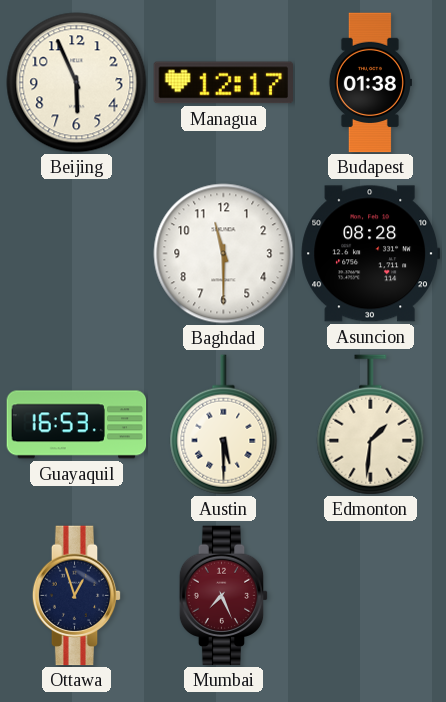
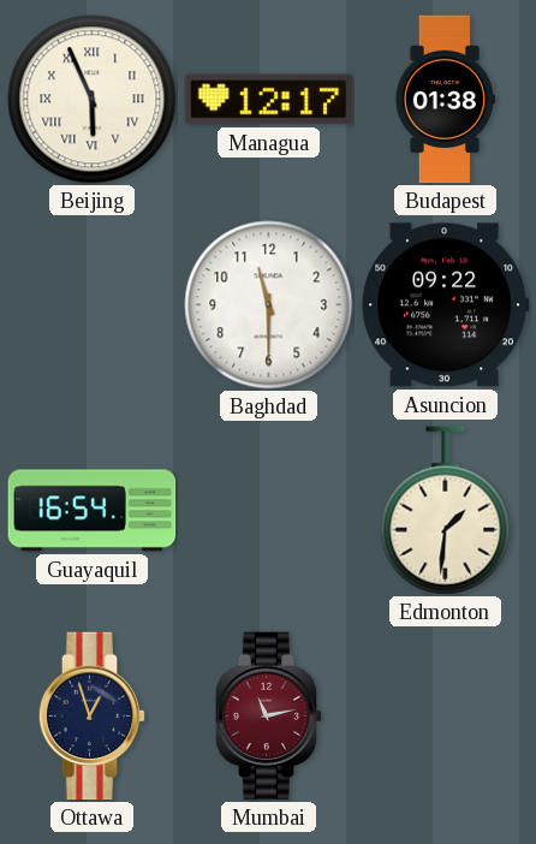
Beijing numerals: Arabic -> Roman
Asuncion: 08:28 -> 09:22
Guayaquil: 16:53 -> 16:54
Austin: 5:30 -> none
Mumbai: 7:26 -> 11:13
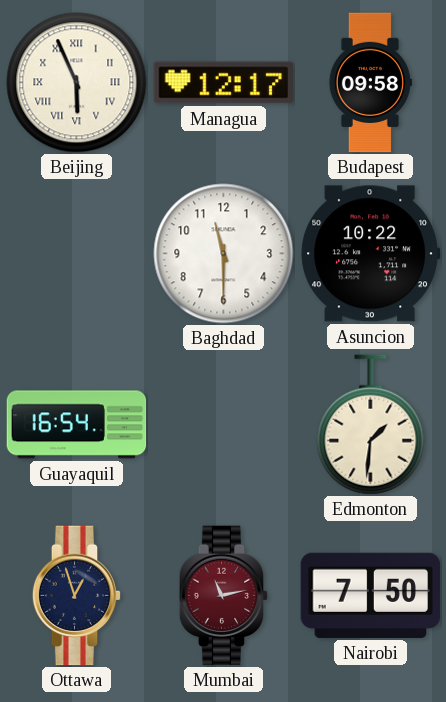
Budapest: 01:38 -> 09:58
Asuncion: 09:22 -> 10:22
Nairobi: none -> 7:50
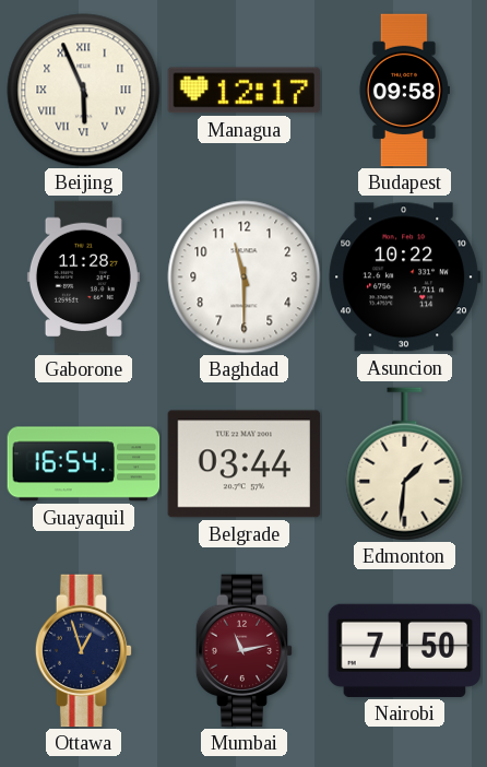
Gaborone: none -> 11:28
Belgrade: none -> 03:44
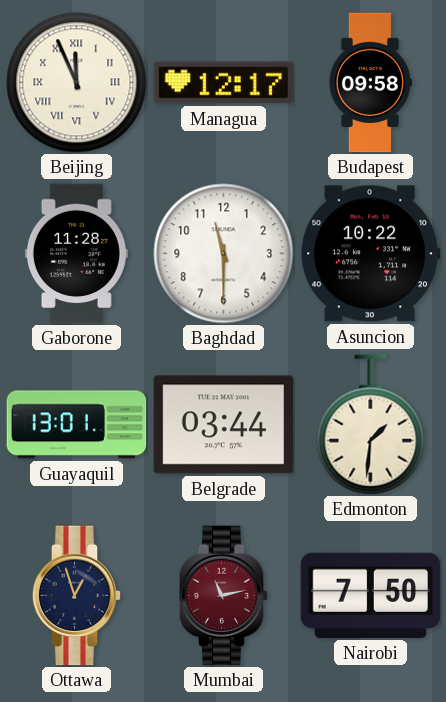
Beijing: 5:56 -> 11:56
Guayaquil: 16:54 -> 13:01
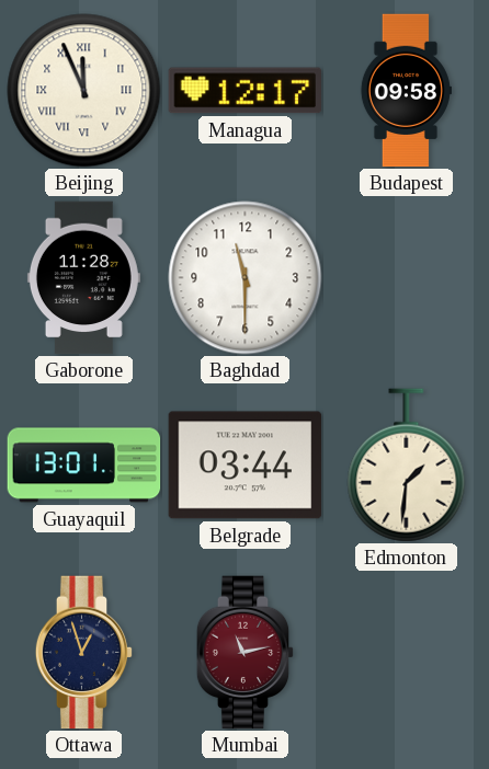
Asuncion: 10:22 -> none
Nairobi: 7:50 -> none
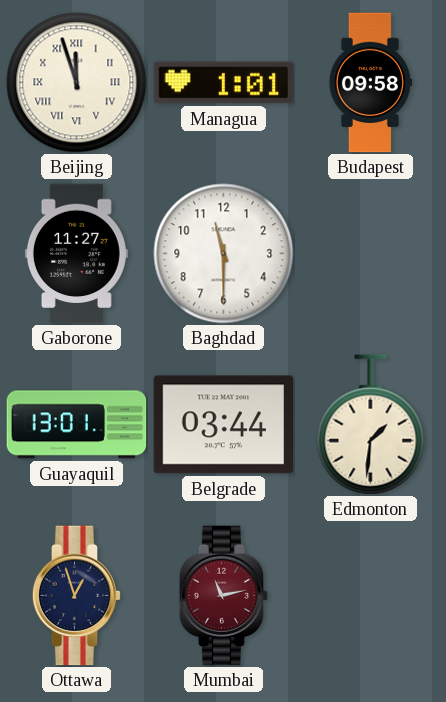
Beijing: 11:56 -> 11:57
Managua: 12:17 -> 1:01
Gaborone: 11:28 -> 11:27
